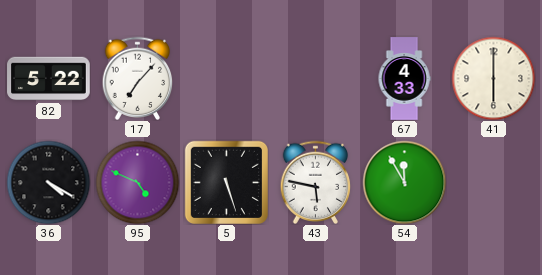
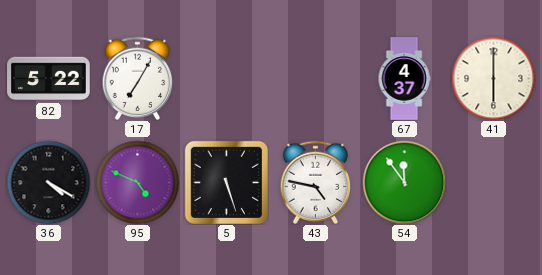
17: 7:07 -> 7:05
67: 4:33 -> 4:37
43: 5:47 -> 4:47
54: 11:55 -> 11:54
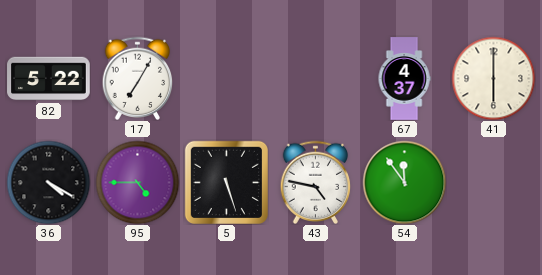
95: 4:49 -> 4:45
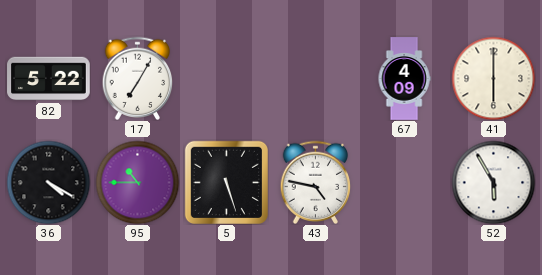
67: 4:37 -> 4:09
95: 4:45 -> 10:45
54: 11:54 -> none
52: none -> 5:55
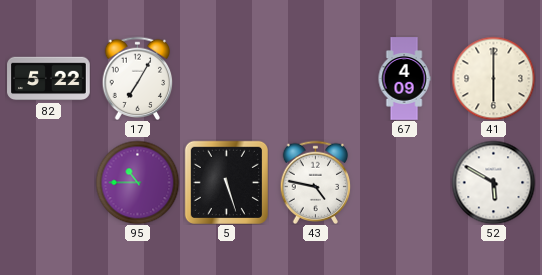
36: 4:20 -> none
52: 5:55 -> 5:50
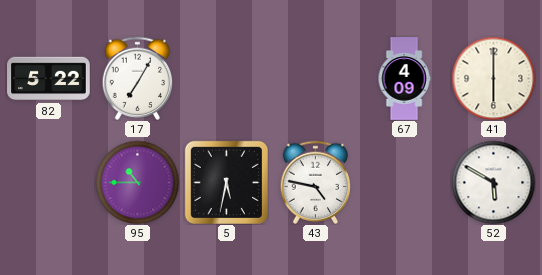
5: 5:27 -> 5:32
